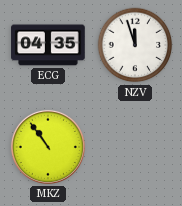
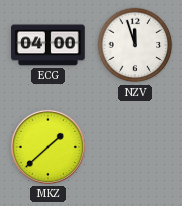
ECG: 04:35 -> 04:00
MKZ: 10:54 -> 1:38
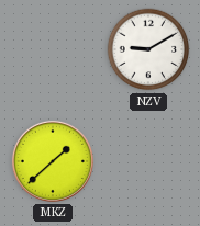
ECG: 04:00 -> none
NZV: 11:57 -> 9:10
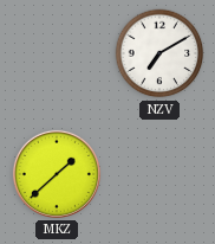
NZV: 9:10 -> 7:10
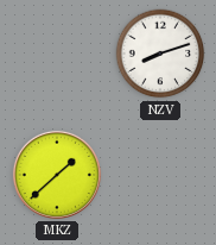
NZV: 7:10 -> 8:12
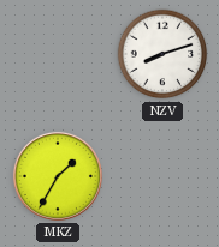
MKZ: 1:38 -> 1:35
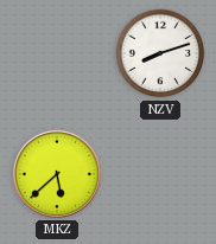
MKZ: 1:35 -> 5:38
